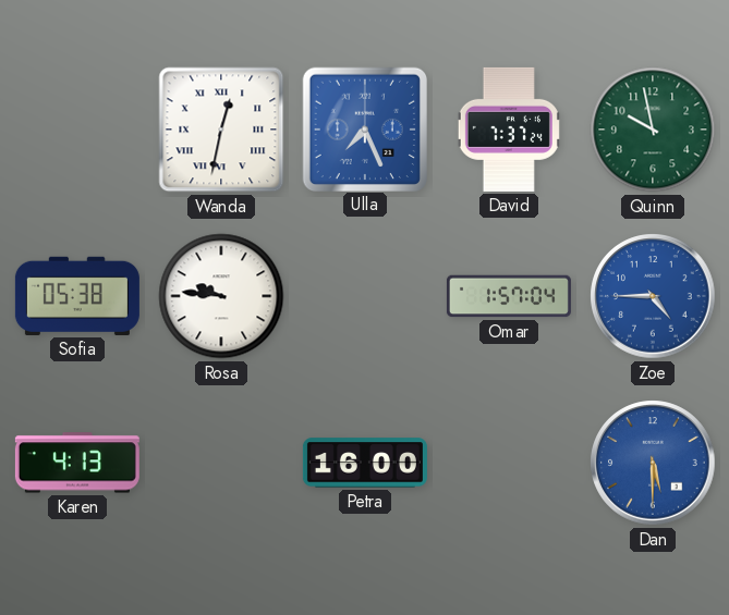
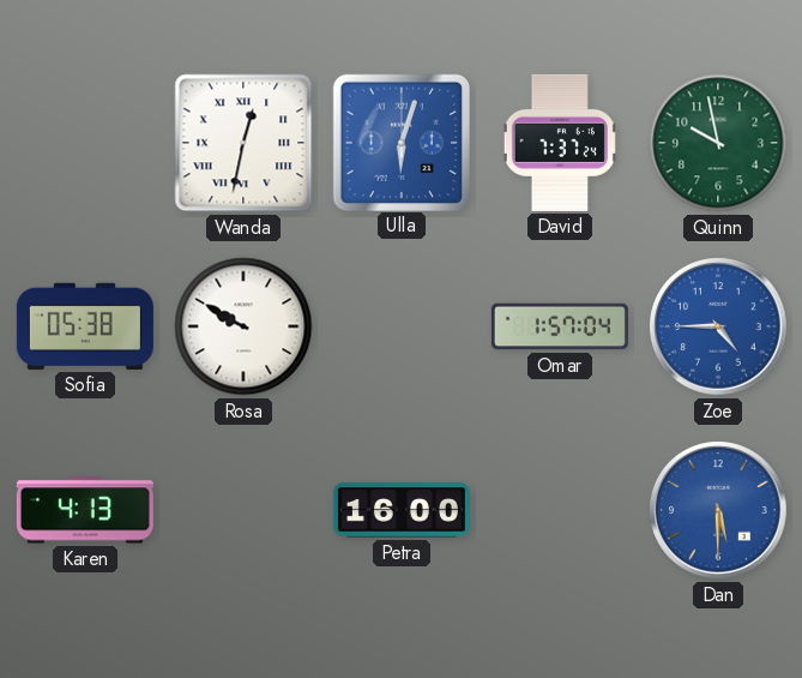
Ulla: 7:26 -> 6:03
Rosa: 9:46 -> 9:50
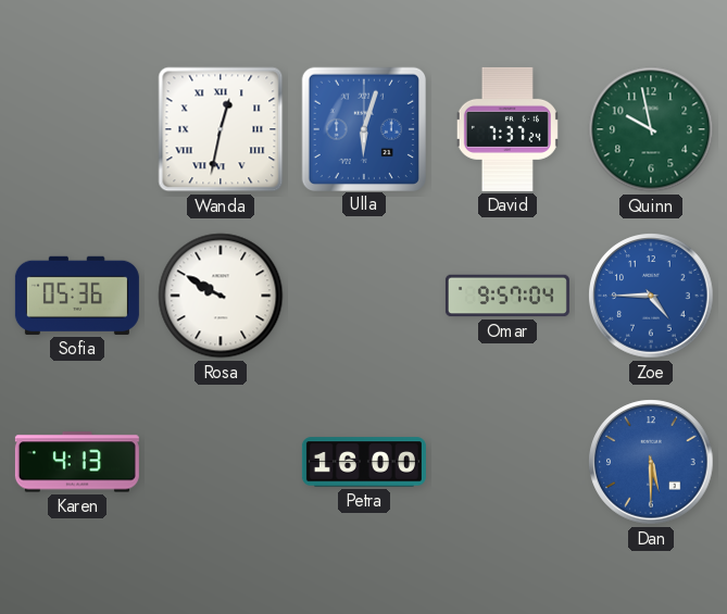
Sofia: 05:38 -> 05:36
Omar: 1:57 -> 9:57
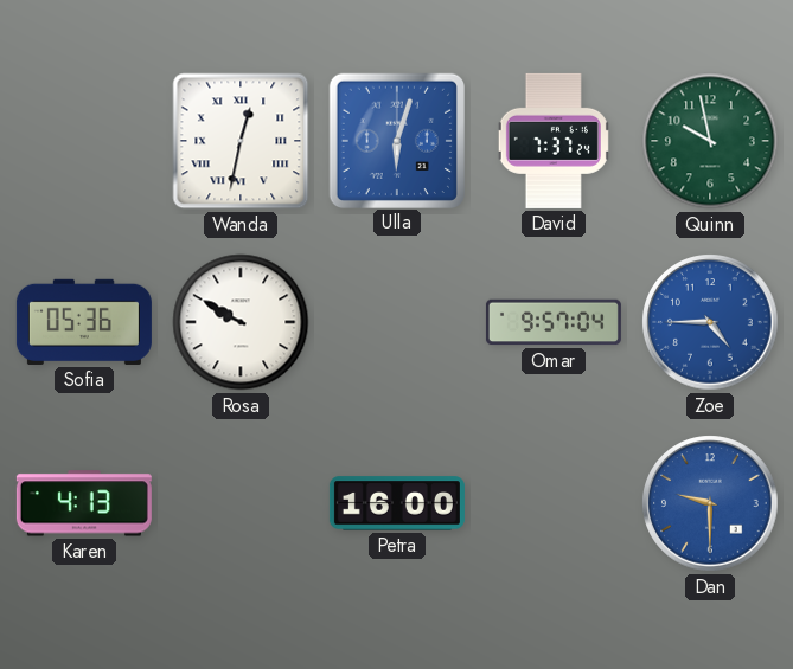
Dan: 5:30 -> 9:30
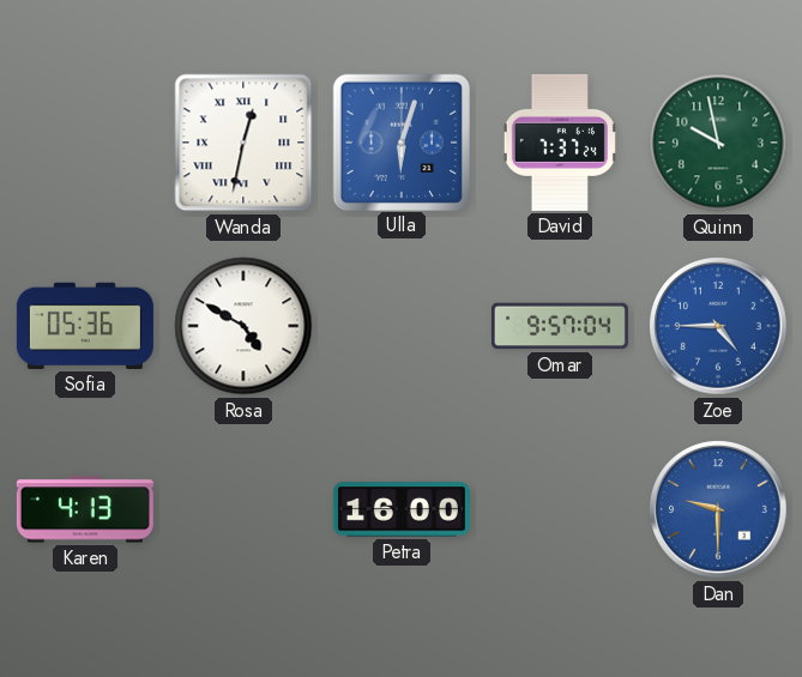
Rosa: 9:50 -> 4:50
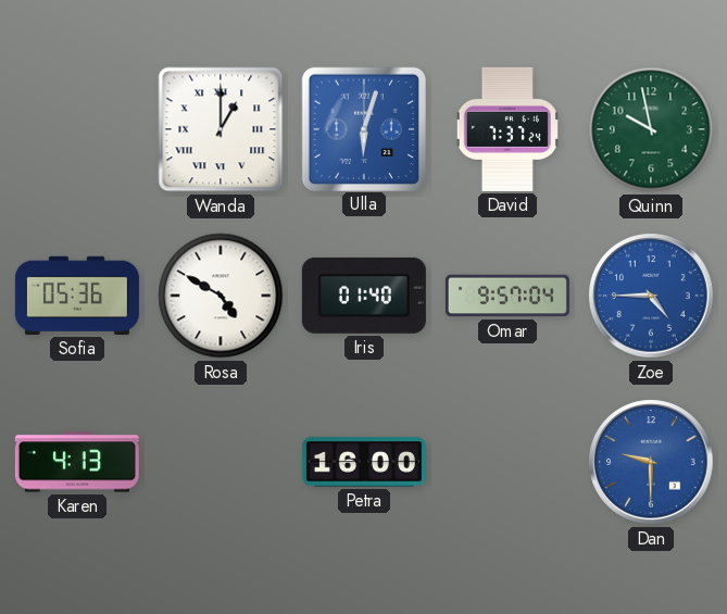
Wanda: 12:32 -> 1:00
Iris: none -> 01:40
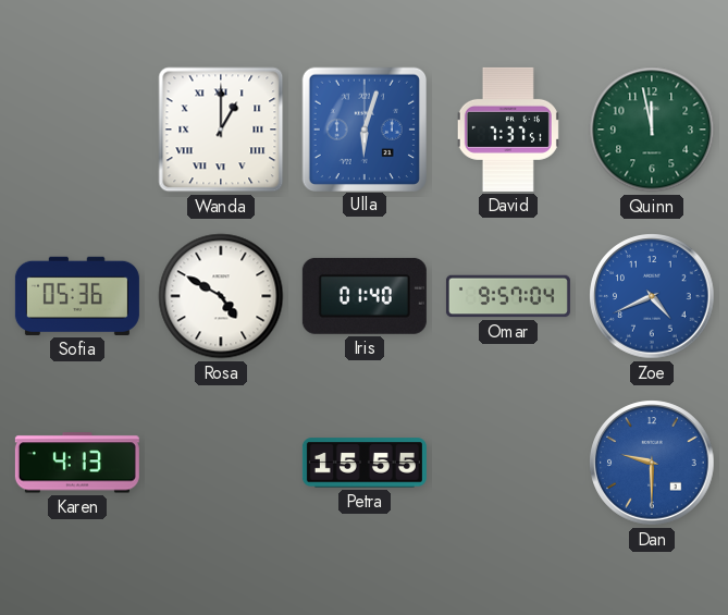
David: 7:37:24 -> 7:37:51
Quinn: 9:58 -> 11:58
Zoe: 4:45 -> 4:41
Petra: 16:00 -> 15:55
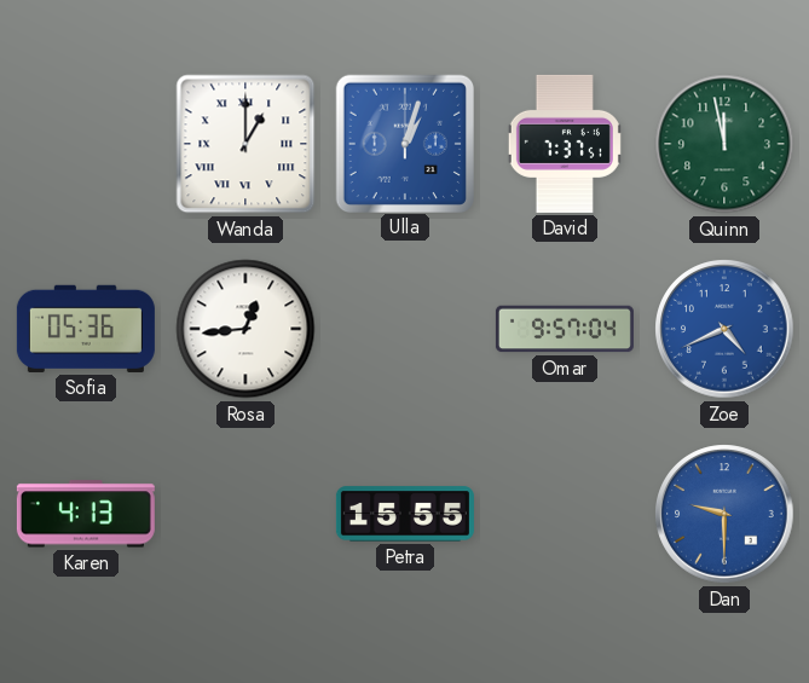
Ulla: 6:03 -> 1:03
Rosa: 4:50 -> 12:44
Iris: 01:40 -> none
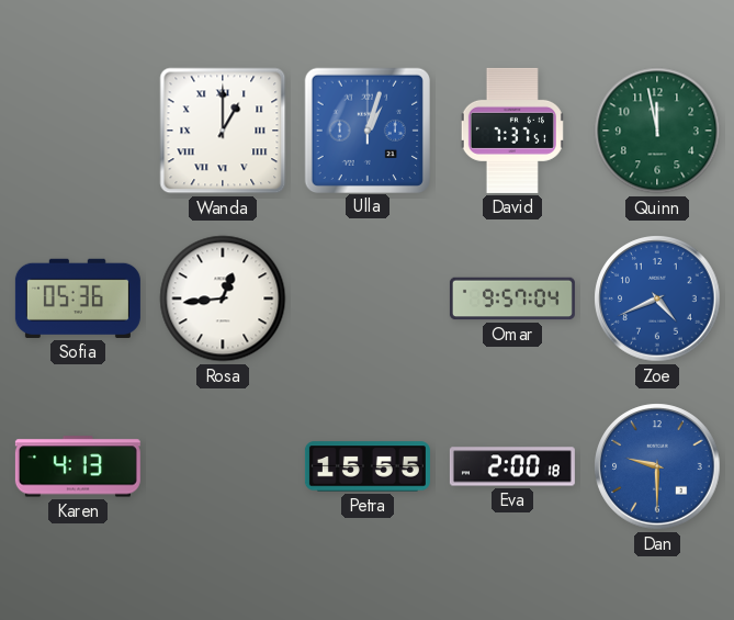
Eva: none -> 2:00
